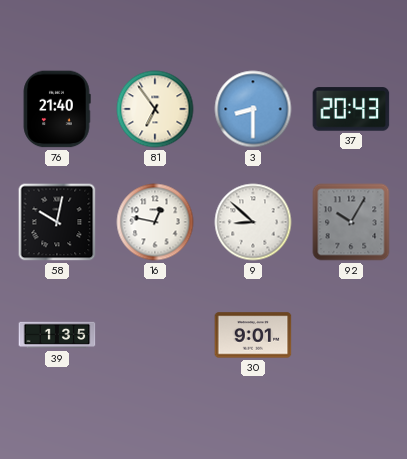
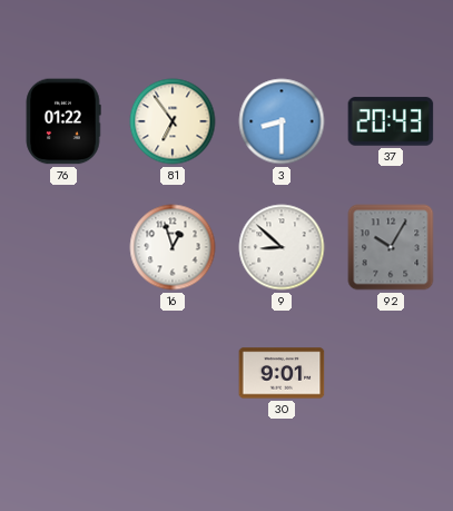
76: 21:40 -> 01:22
58: 10:02 -> none
16: 12:47 -> 12:57
39: 1:35 -> none
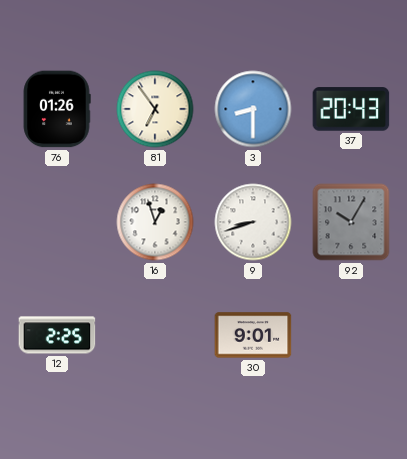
76: 01:22 -> 01:26
9: 8:52 -> 8:42
12: none -> 2:25
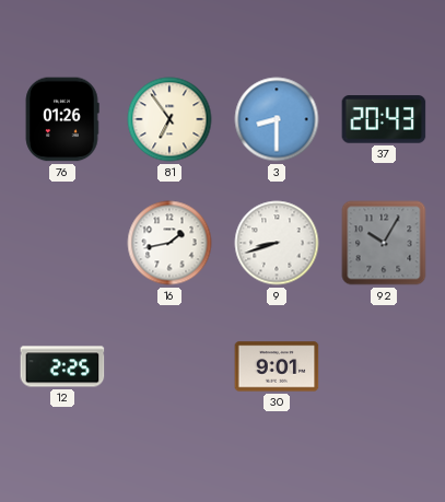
16: 12:57 -> 1:43
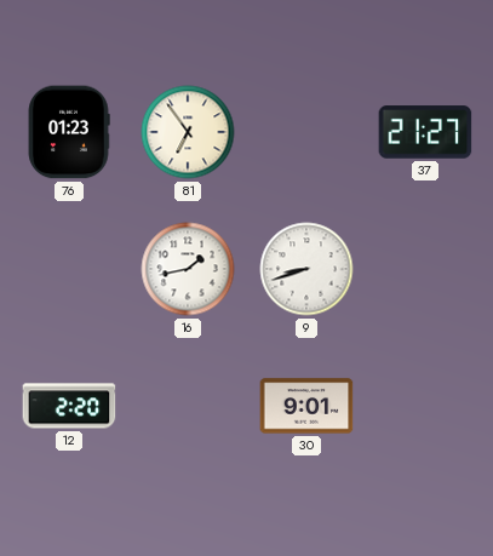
76: 01:26 -> 01:23
3: 8:30 -> none
37: 20:43 -> 21:27
92: 10:05 -> none
12: 2:25 -> 2:20
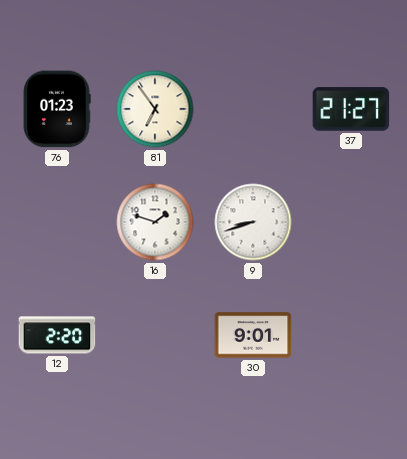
16: 1:43 -> 1:48
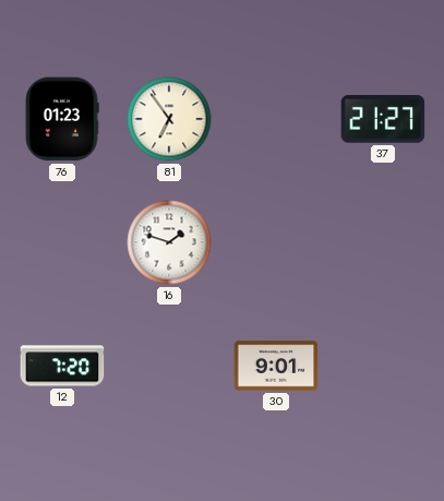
9: 8:42 -> none
12: 2:20 -> 7:20
